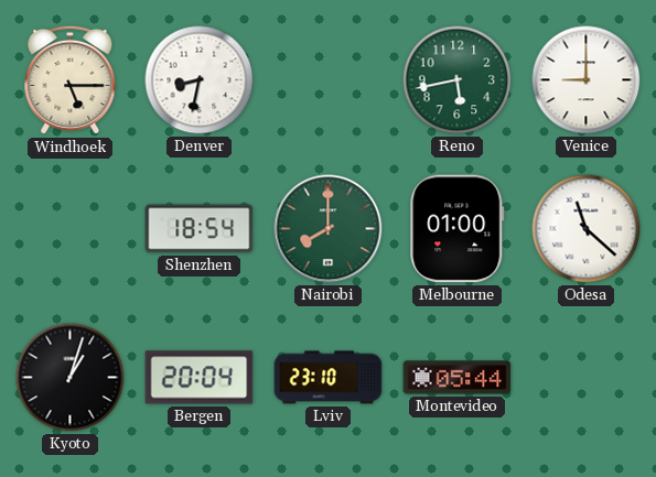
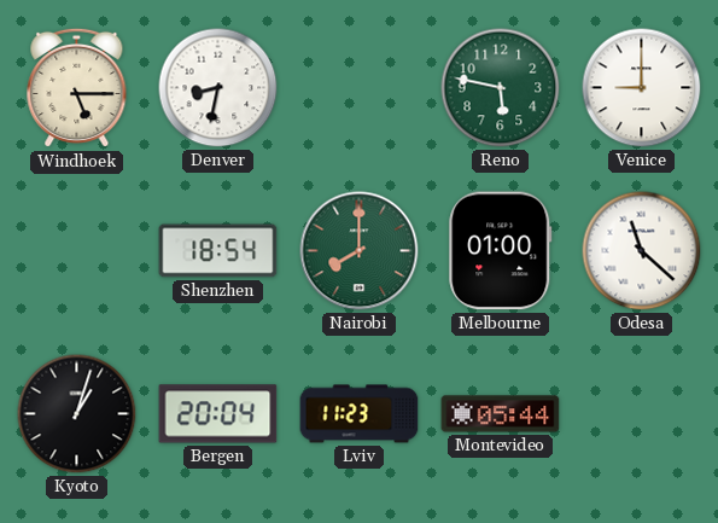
Reno: 5:43 -> 5:47
Lviv: 23:10 -> 11:23
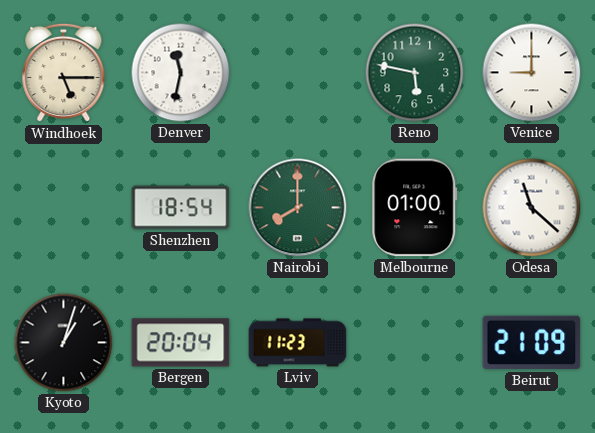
Denver: 8:32 -> 11:32
Montevideo: 05:44 -> none
Beirut: none -> 21:09
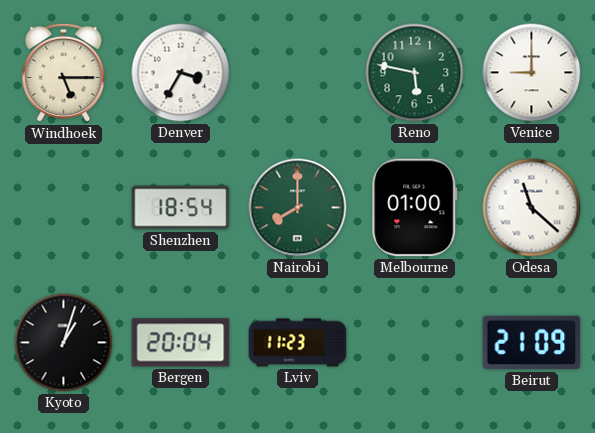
Denver: 11:32 -> 3:35
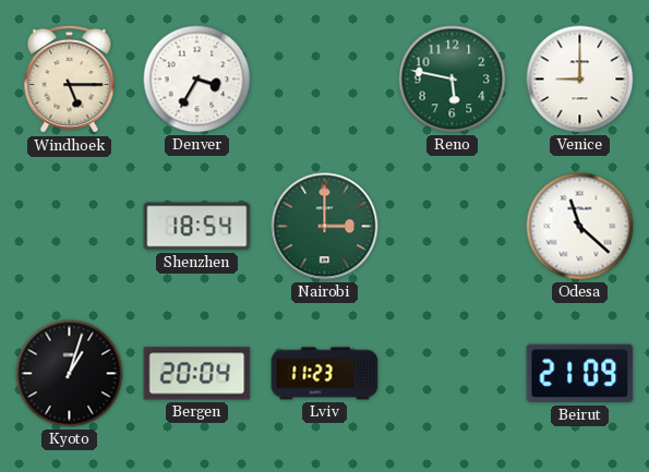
Nairobi: 8:00 -> 3:00
Melbourne: 01:00 -> none
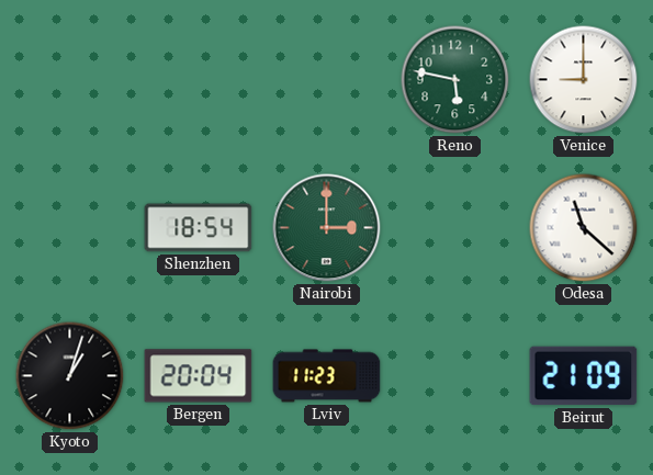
Windhoek: 5:15 -> none
Denver: 3:35 -> none
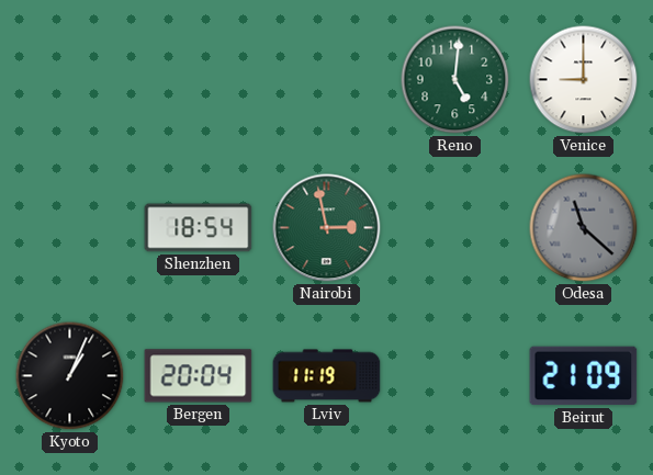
Reno: 5:47 -> 5:01
Nairobi: 3:00 -> 2:58
Odesa dial: white -> grey
Kyoto: 1:03 -> 1:04
Lviv: 11:23 -> 11:19
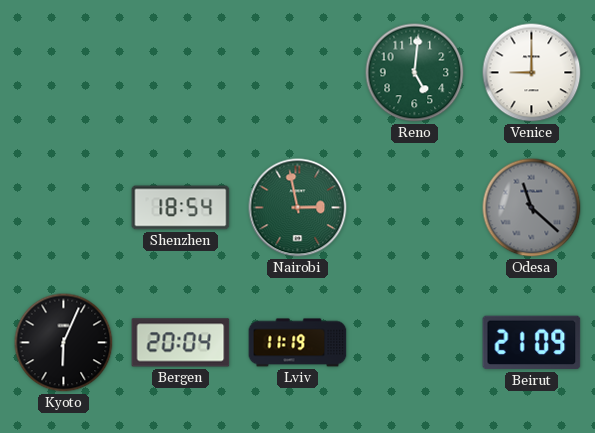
Kyoto: 1:04 -> 6:04
